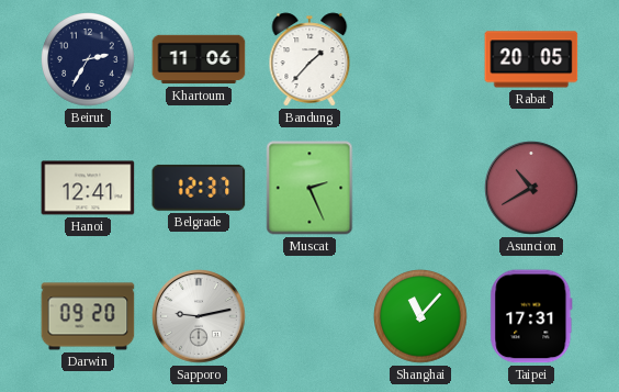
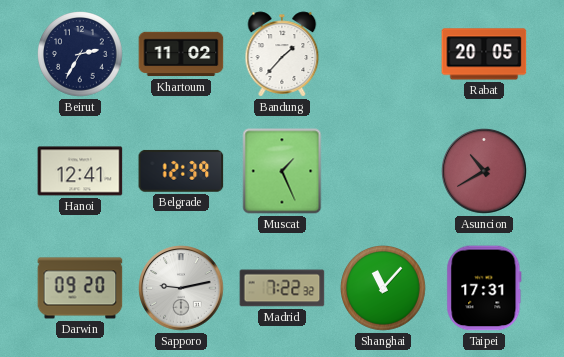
Khartoum: 11:06 -> 11:02
Belgrade: 12:37 -> 12:39
Muscat: 2:26 -> 1:26
Madrid: none -> 7:22
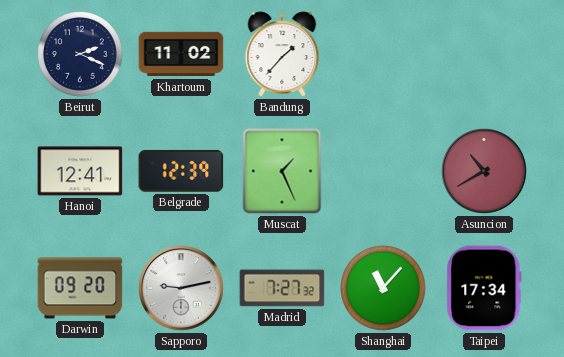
Beirut: 2:35 -> 2:19
Rabat: 20:05 -> none
Madrid: 7:22 -> 7:27
Taipei: 17:31 -> 17:34
